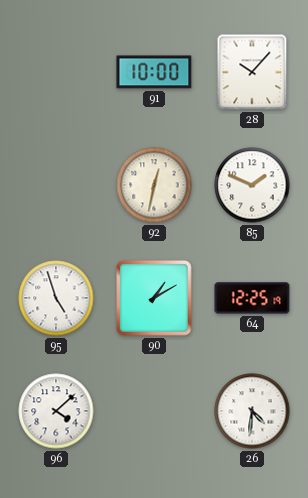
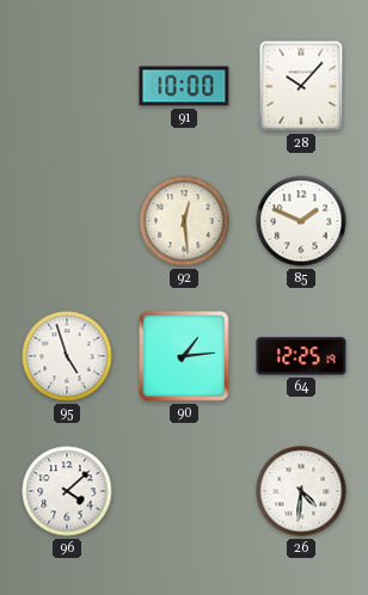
92: 12:32 -> 12:29
90: 1:10 -> 1:14
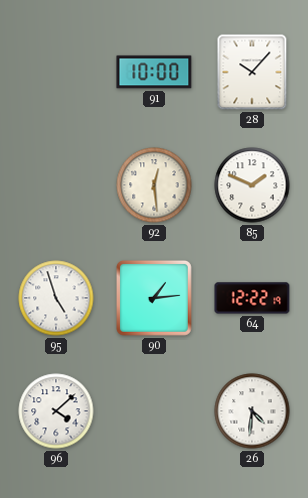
64: 12:25 -> 12:22
